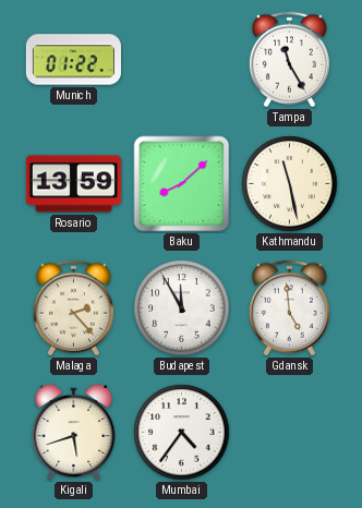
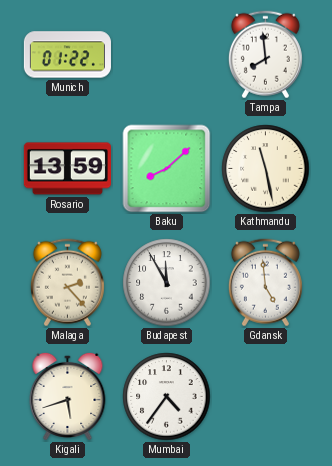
Tampa: 11:25 -> 7:59
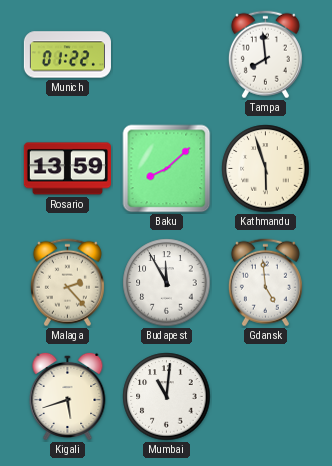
Kathmandu: 11:28 -> 5:57
Mumbai: 4:36 -> 11:01
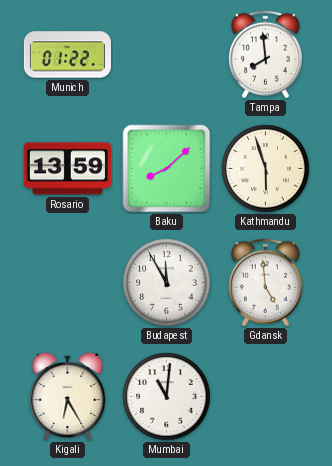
Malaga: 2:23 -> none
Kigali: 5:42 -> 6:25
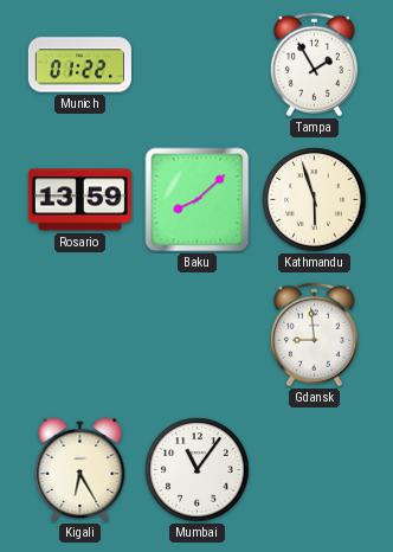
Tampa: 7:59 -> 1:55
Budapest: 11:55 -> none
Gdansk: 4:59 -> 8:59
Mumbai: 11:01 -> 11:06
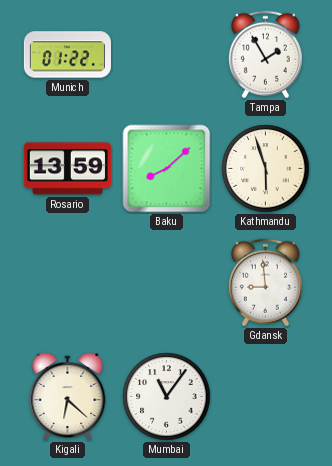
Kigali: 6:25 -> 6:22
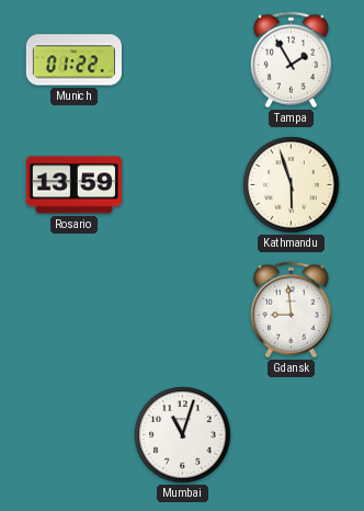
Baku: 8:08 -> none
Kigali: 6:22 -> none
Mumbai: 11:06 -> 11:03
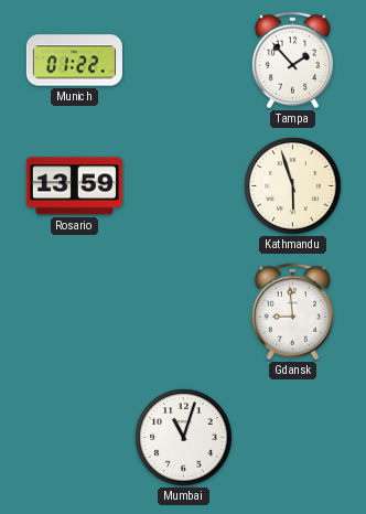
Tampa: 1:55 -> 1:53
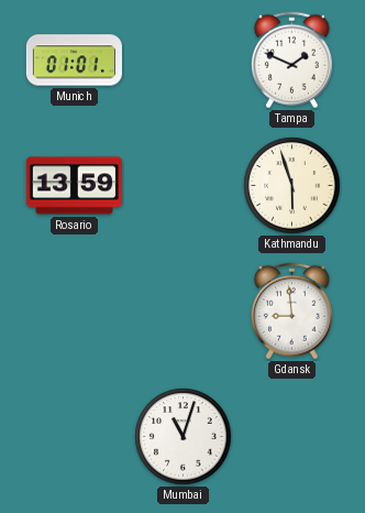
Munich: 01:22 -> 01:01
Tampa: 1:53 -> 1:49
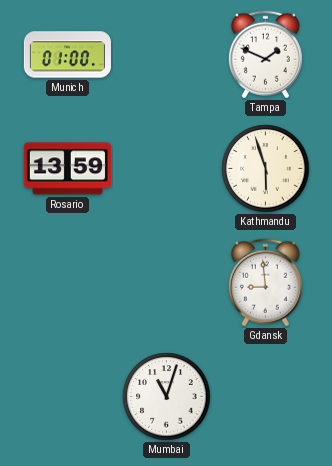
Munich: 01:01 -> 01:00
